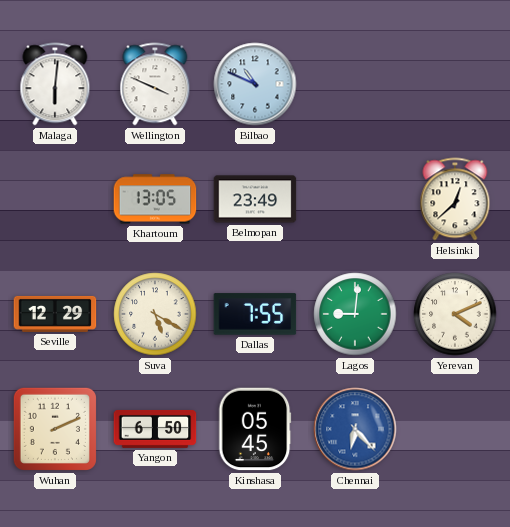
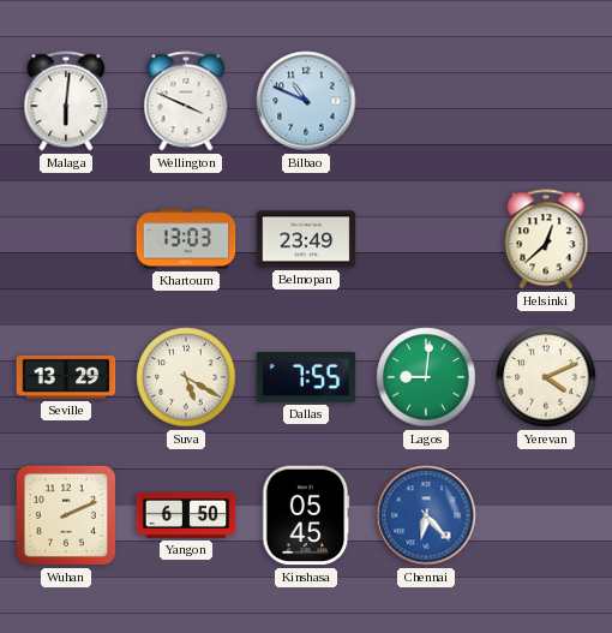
Khartoum: 13:05 -> 13:03
Seville: 12:29 -> 13:29
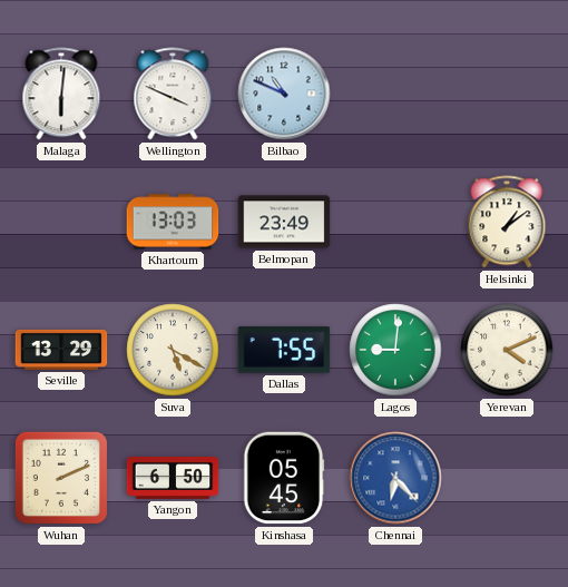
Helsinki: 12:38 -> 1:09
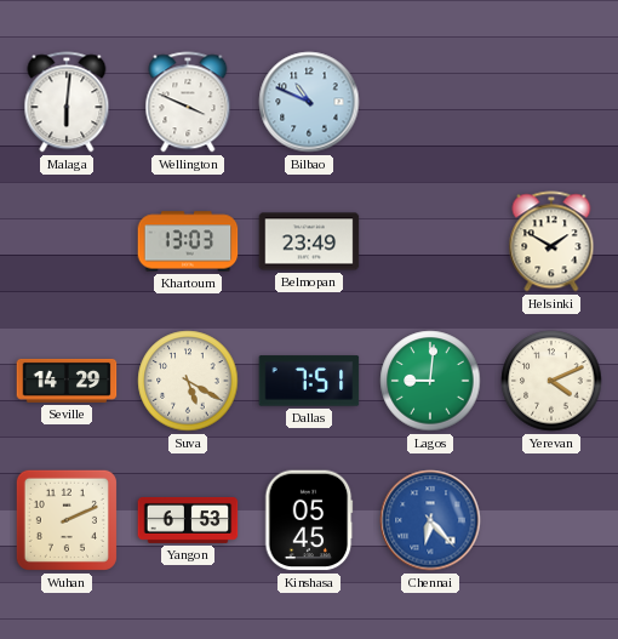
Helsinki: 1:09 -> 1:50
Seville: 13:29 -> 14:29
Dallas: 7:55 -> 7:51
Yangon: 6:50 -> 6:53
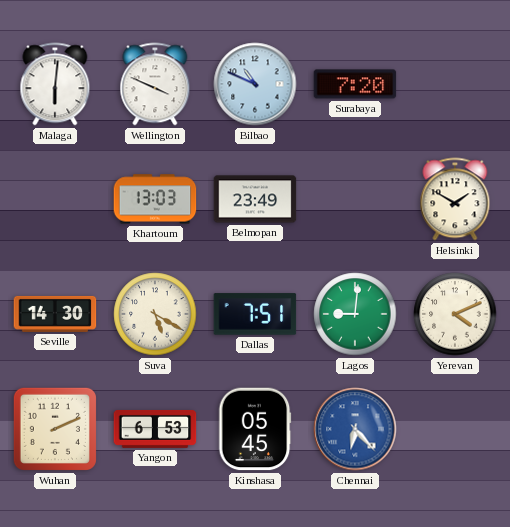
Surabaya: none -> 7:20
Seville: 14:29 -> 14:30
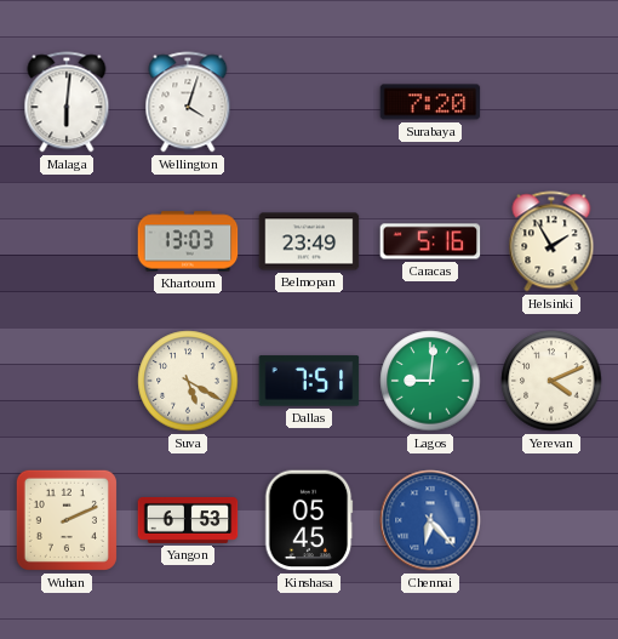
Wellington: 3:49 -> 4:03
Bilbao: 10:49 -> none
Caracas: none -> 5:16
Helsinki: 1:50 -> 1:55
Seville: 14:30 -> none
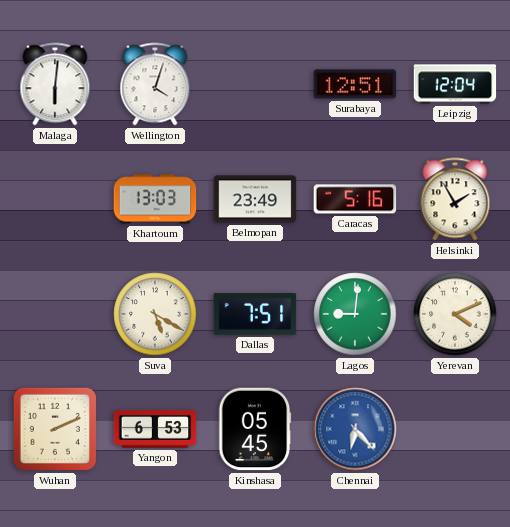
Surabaya: 7:20 -> 12:51
Leipzig: none -> 12:04
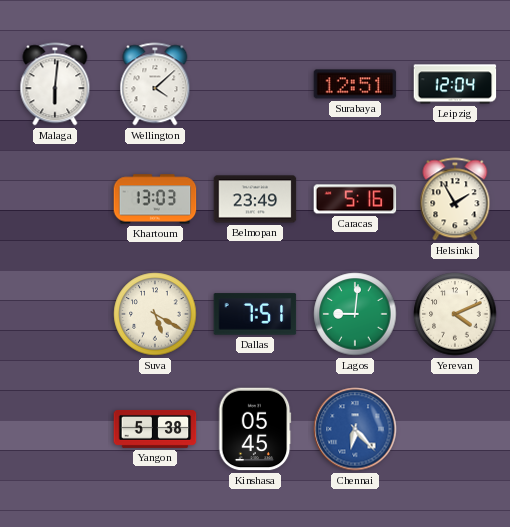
Wellington: 4:03 -> 4:08
Wuhan: 2:11 -> none
Yangon: 6:53 -> 5:38
